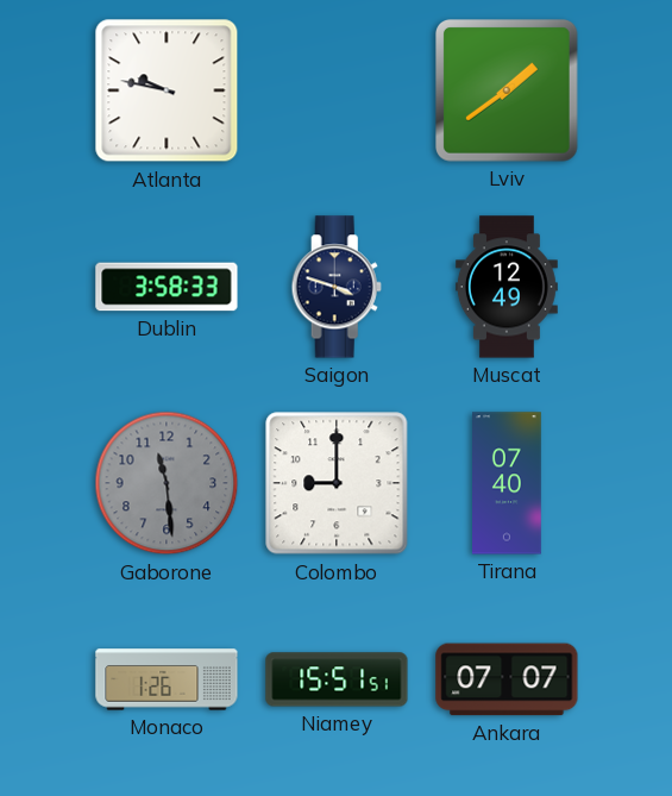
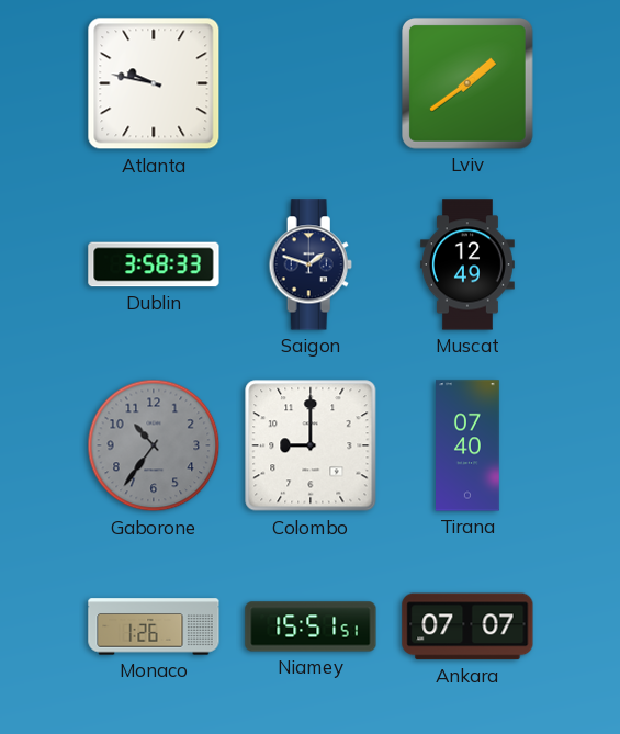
Saigon: 3:48 -> 1:48
Gaborone: 11:29 -> 10:36
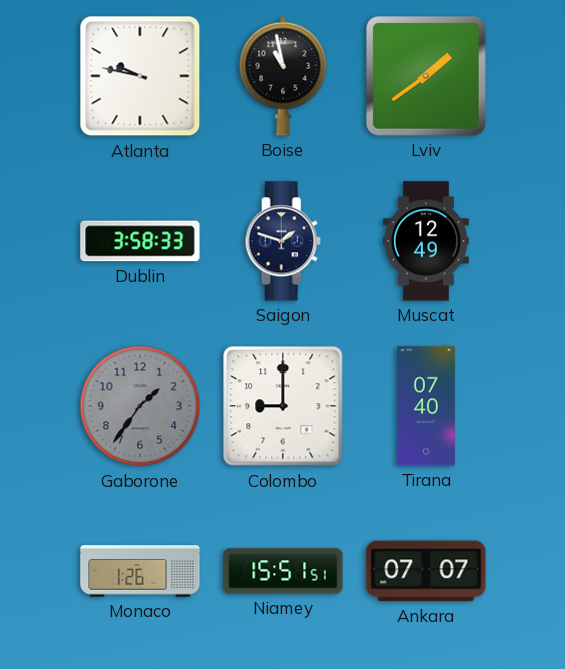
Boise: none -> 10:58
Gaborone: 10:36 -> 1:36
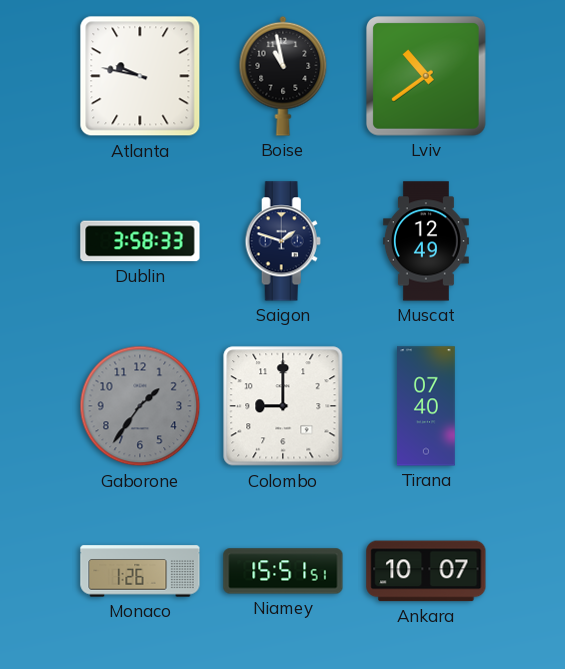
Lviv: 1:39 -> 10:39
Ankara: 07:07 -> 10:07
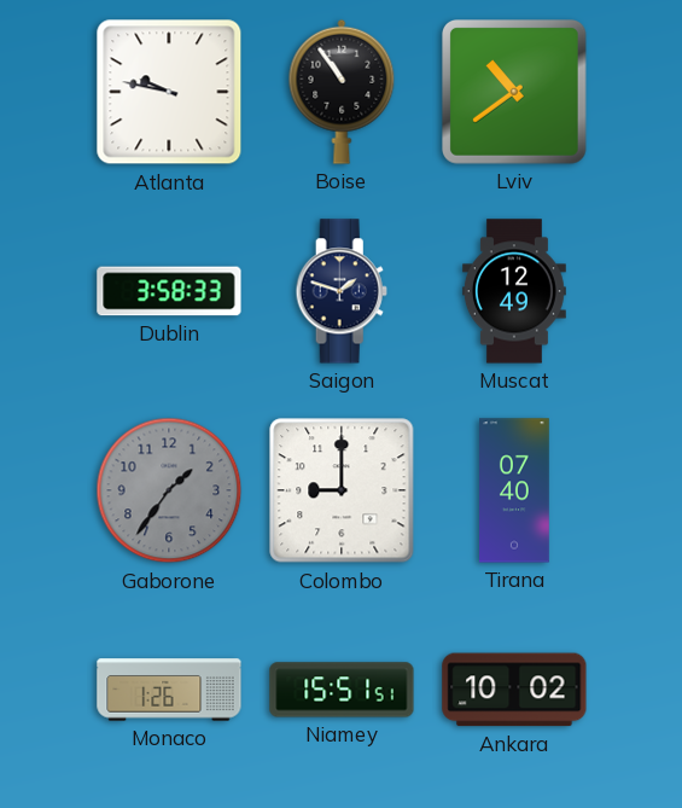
Boise: 10:58 -> 10:54
Ankara: 10:07 -> 10:02
